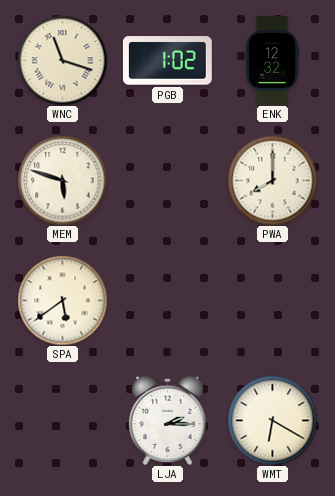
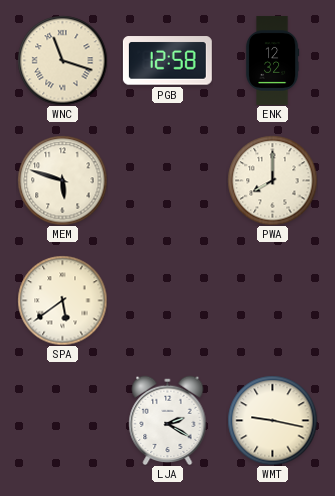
PGB: 1:02 -> 12:58
LJA: 2:15 -> 2:20
WMT: 6:20 -> 9:17
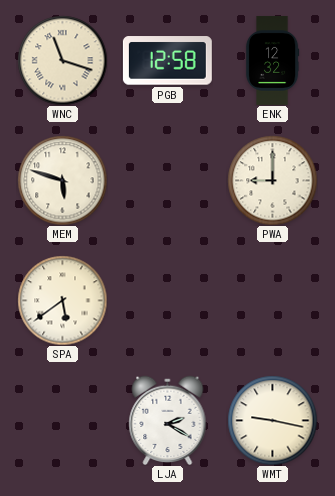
PWA: 8:00 -> 9:00
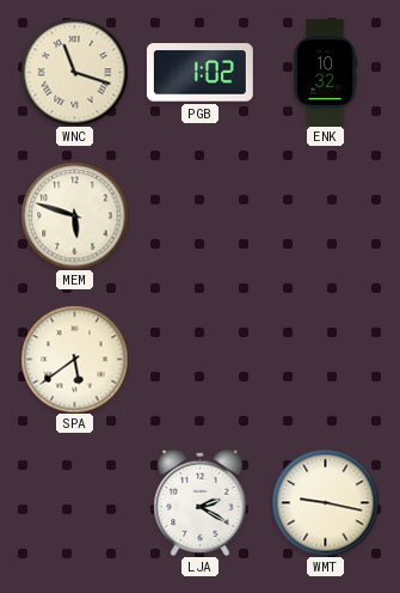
PGB: 12:58 -> 1:02
ENK: 12:32 -> 10:32
PWA: 9:00 -> none
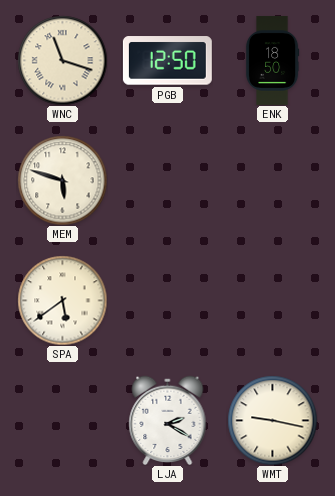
PGB: 1:02 -> 12:50
ENK: 10:32 -> 18:50
